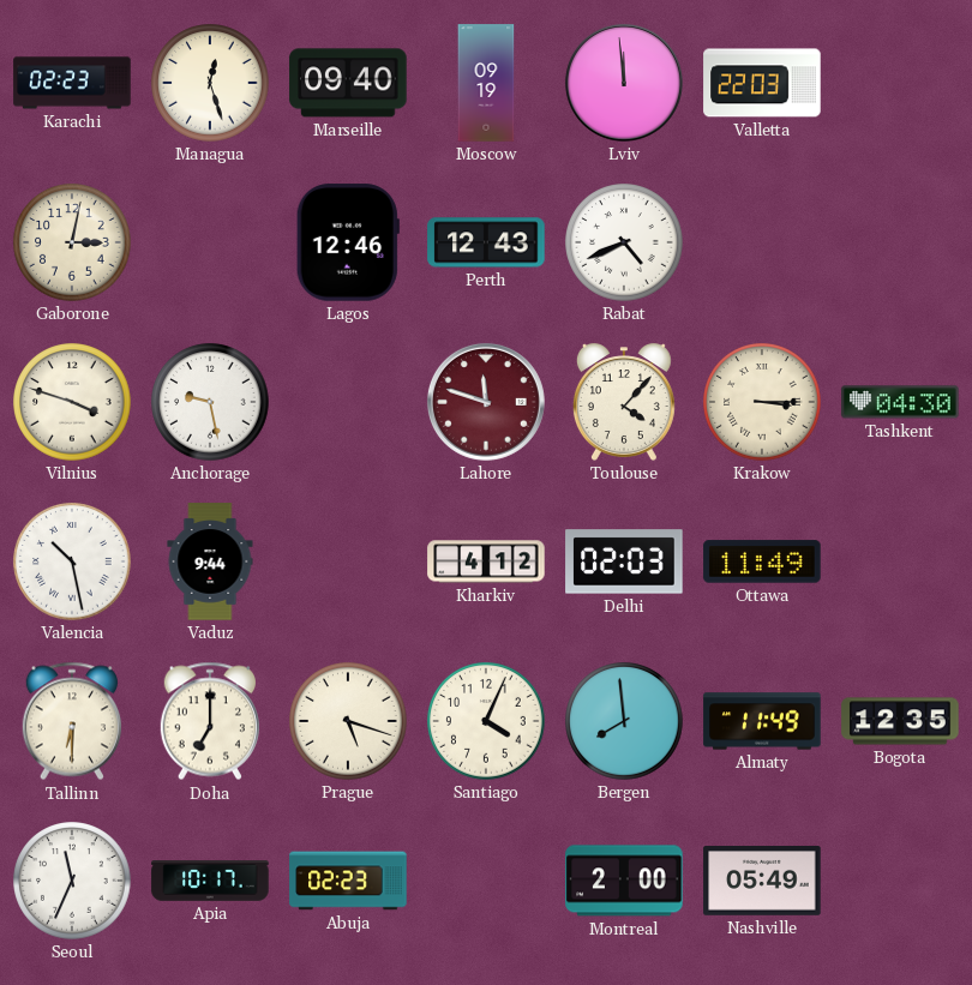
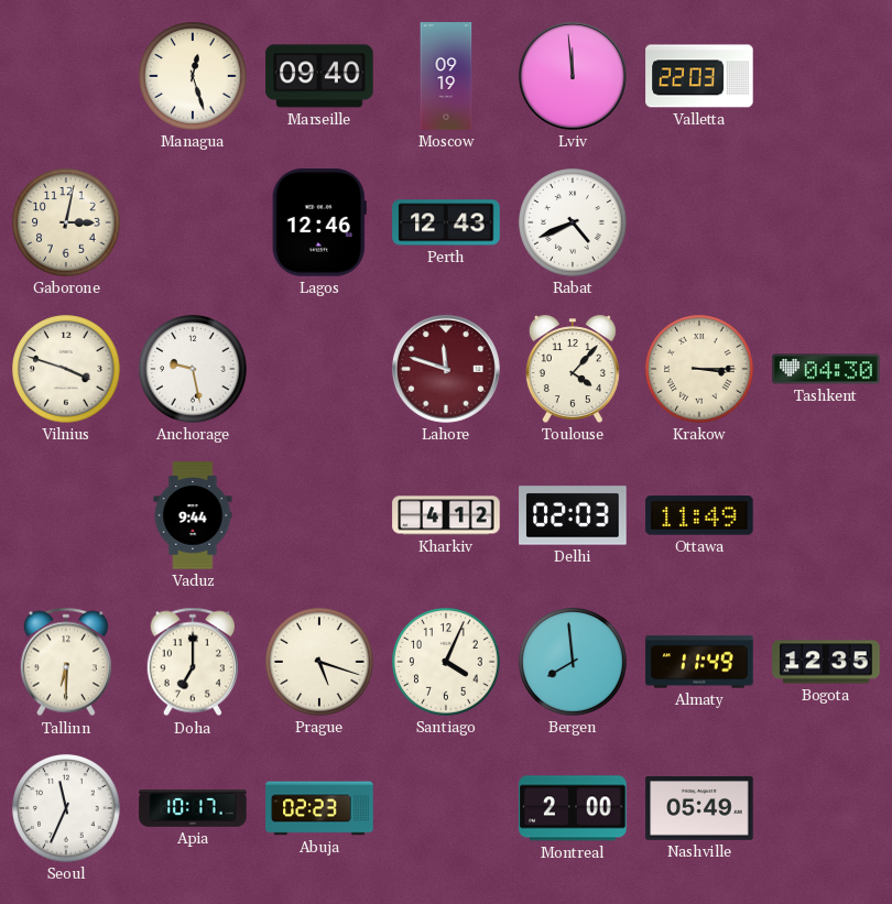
Karachi: 02:23 -> none
Valencia: 10:28 -> none
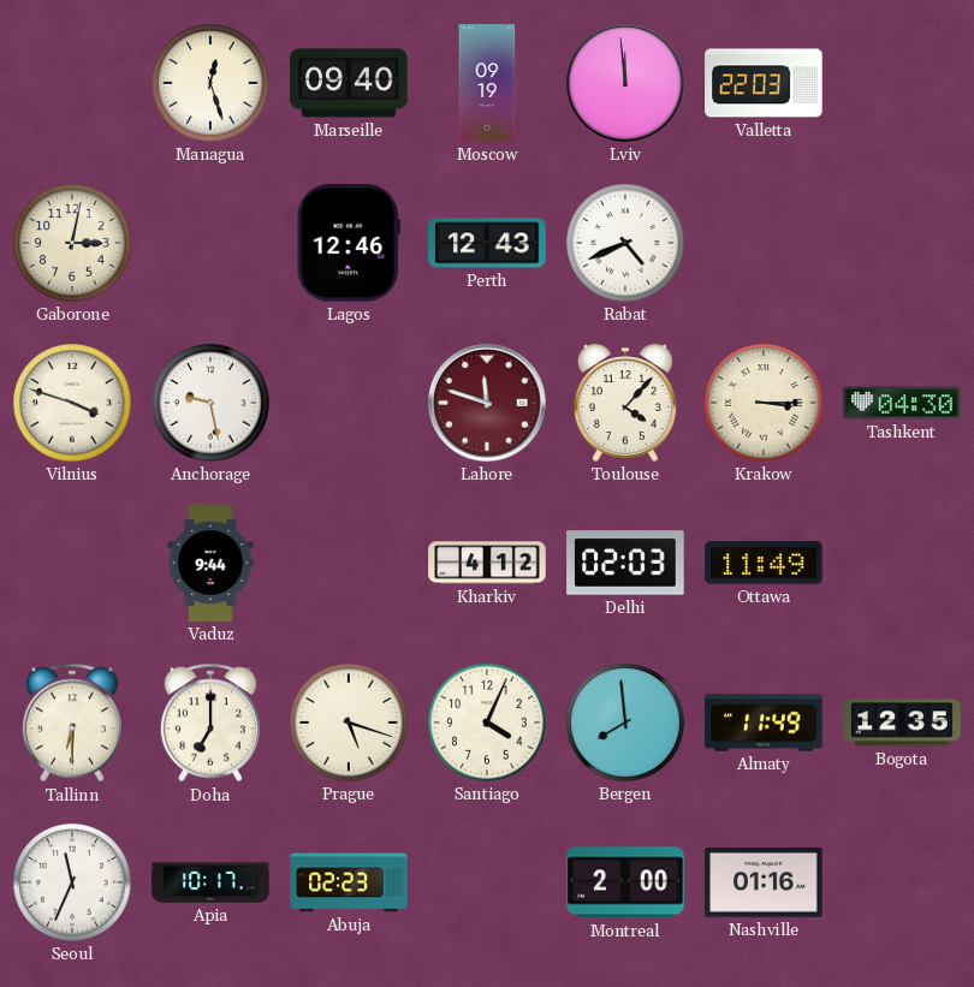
Nashville: 05:49 -> 01:16
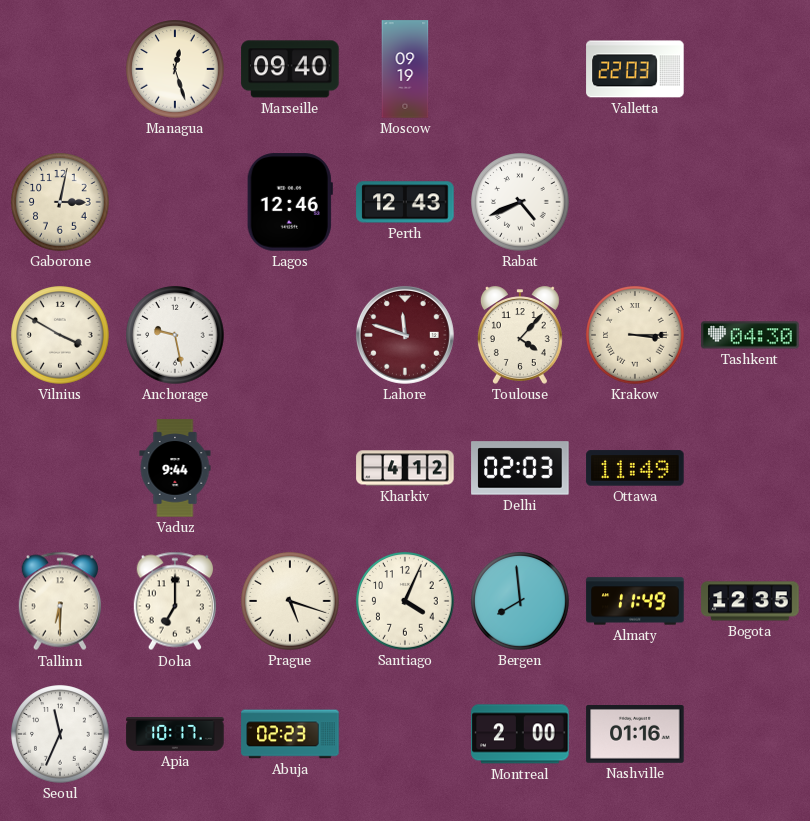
Lviv: 11:59 -> none
Vilnius: 3:48 -> 3:50
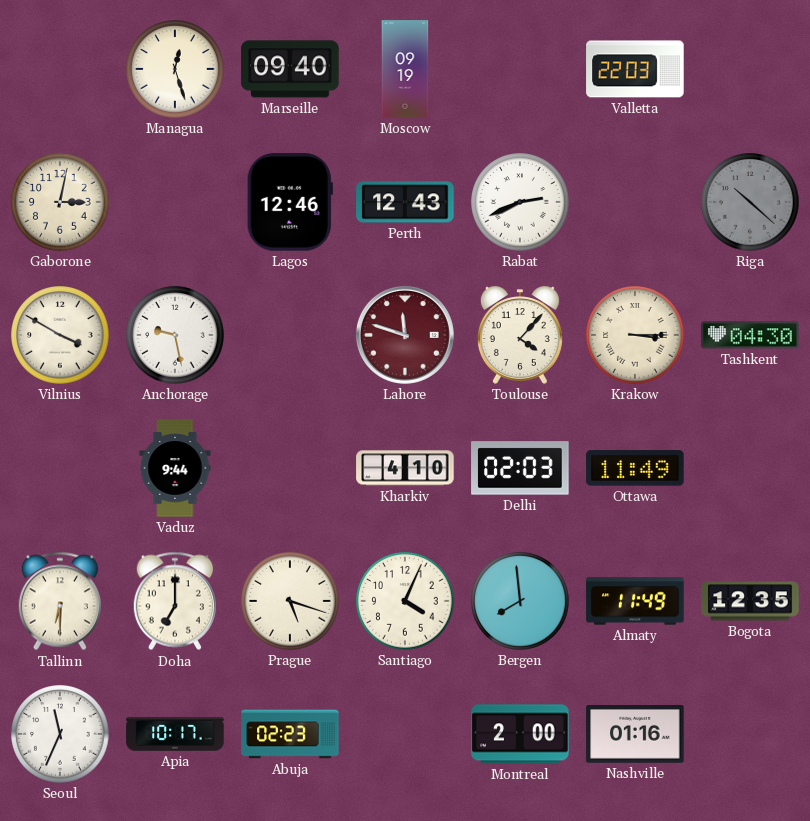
Rabat: 4:41 -> 2:41
Riga: none -> 10:22
Kharkiv: 4:12 -> 4:10
